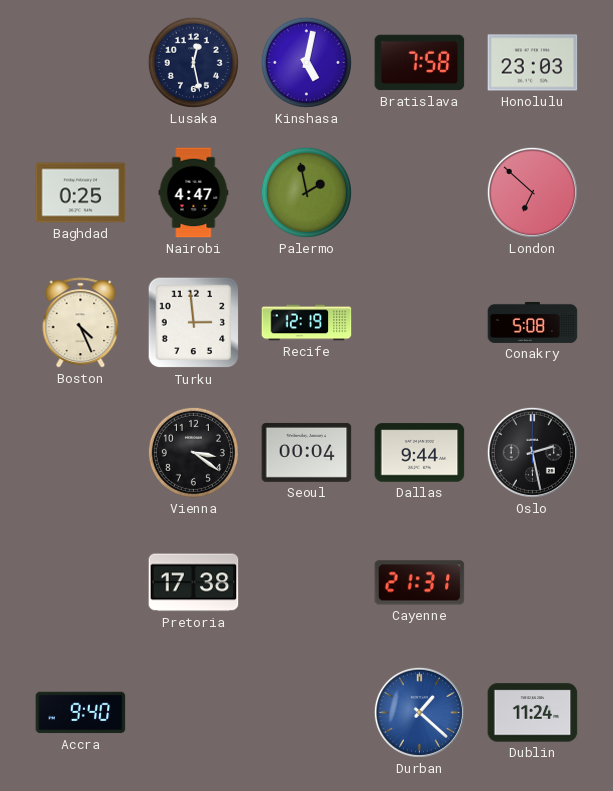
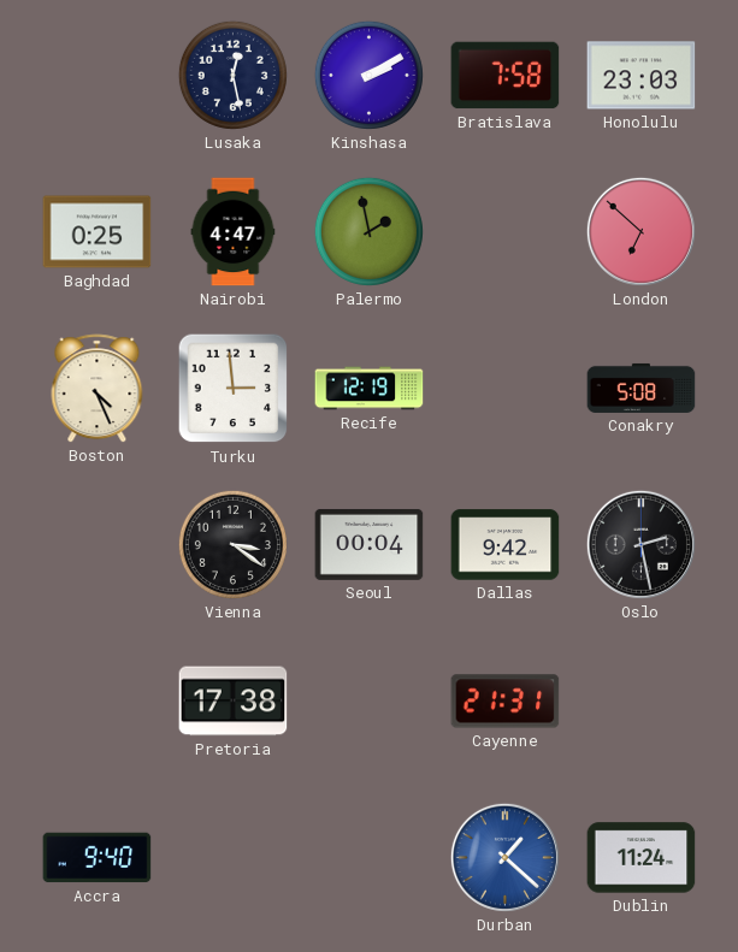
Kinshasa: 5:02 -> 2:10
Dallas: 9:44 -> 9:42
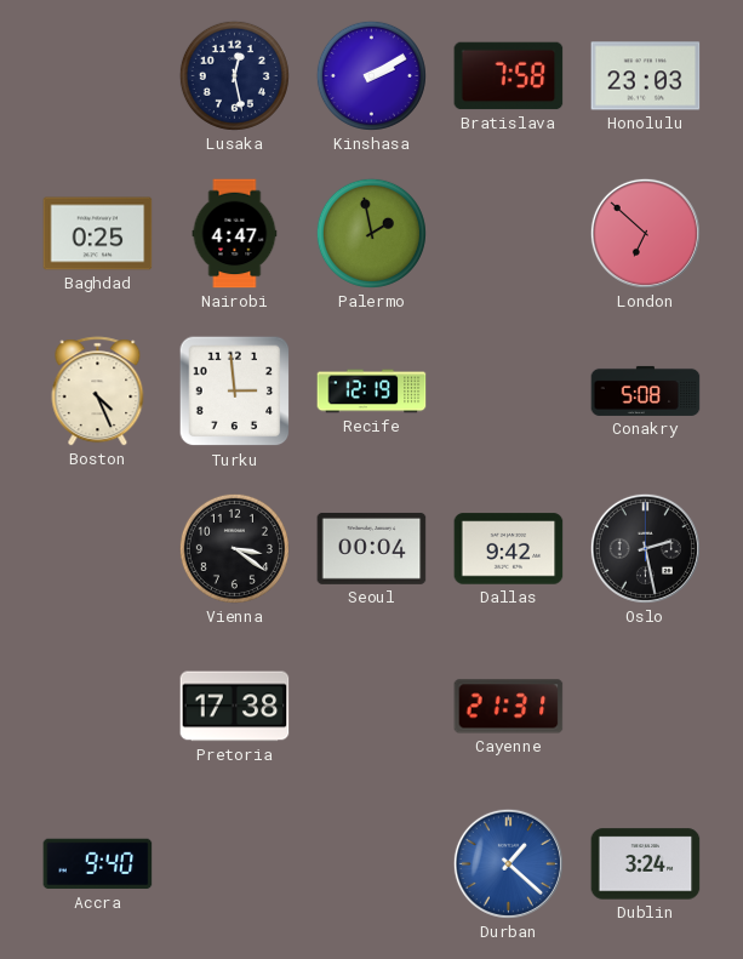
Dublin: 11:24 -> 3:24
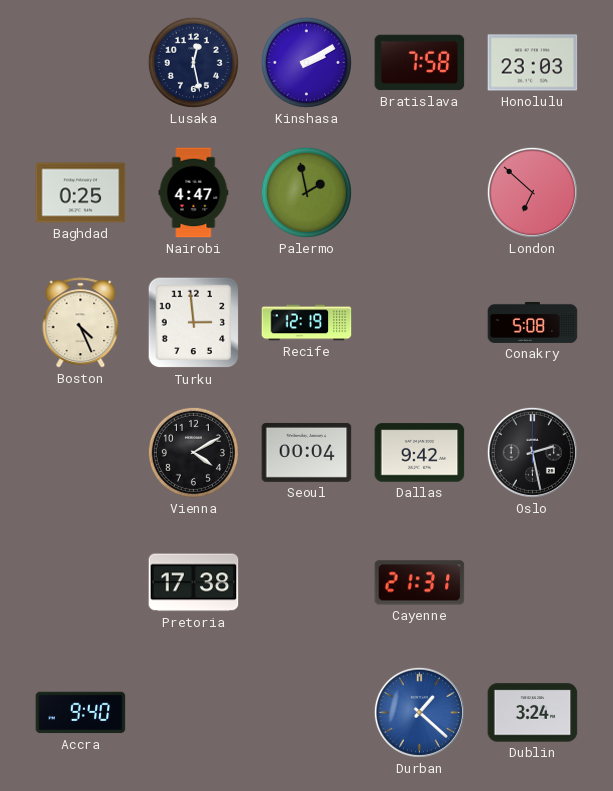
Vienna: 3:21 -> 4:10
